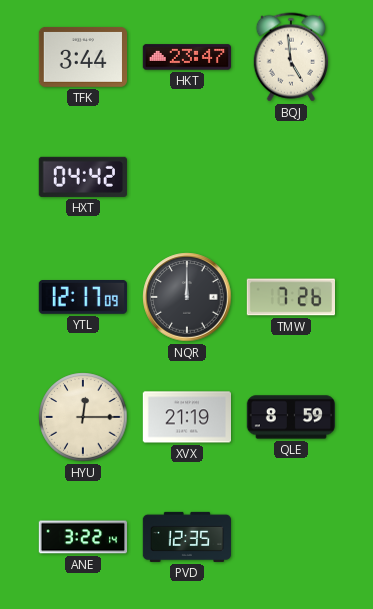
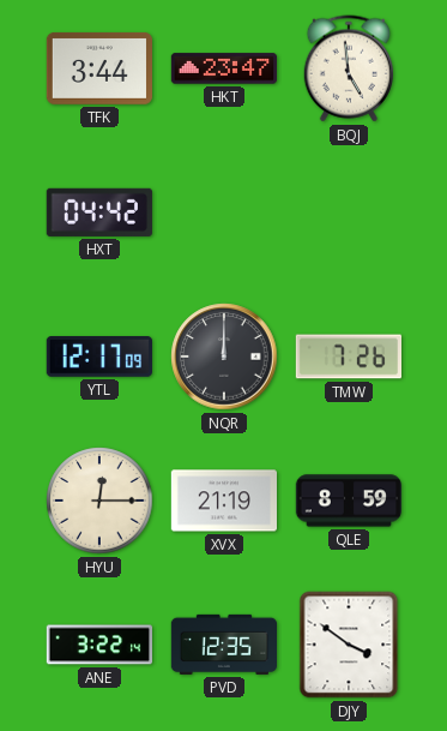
DJY: none -> 3:51
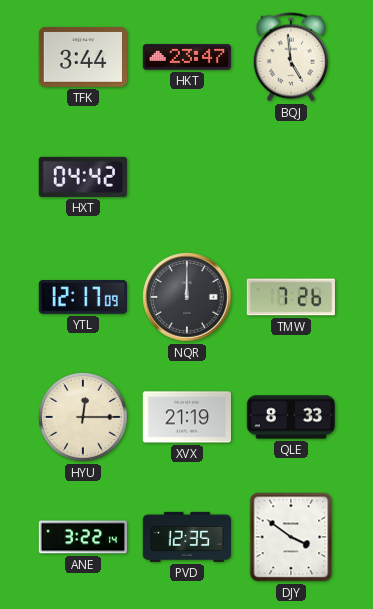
QLE: 8:59 -> 8:33
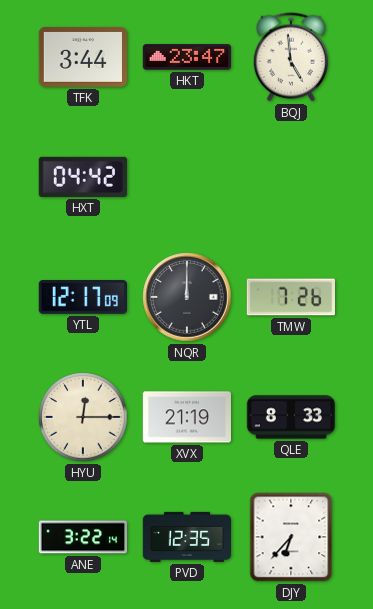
DJY: 3:51 -> 6:37
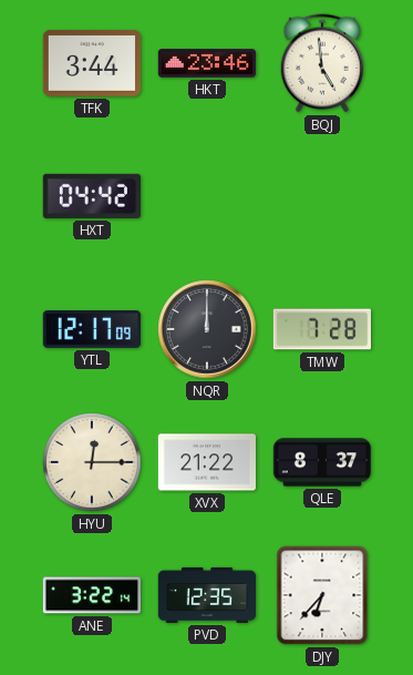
HKT: 23:47 -> 23:46
TMW: 7:26 -> 7:28
XVX: 21:19 -> 21:22
QLE: 8:33 -> 8:37
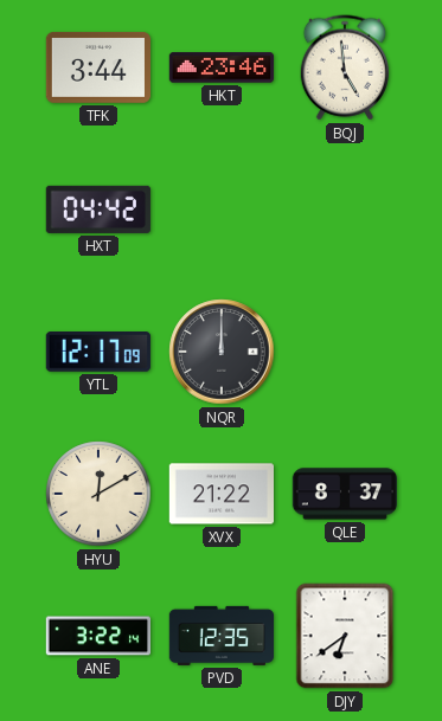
TMW: 7:28 -> none
HYU: 12:15 -> 12:10
DJY: 6:37 -> 6:39
